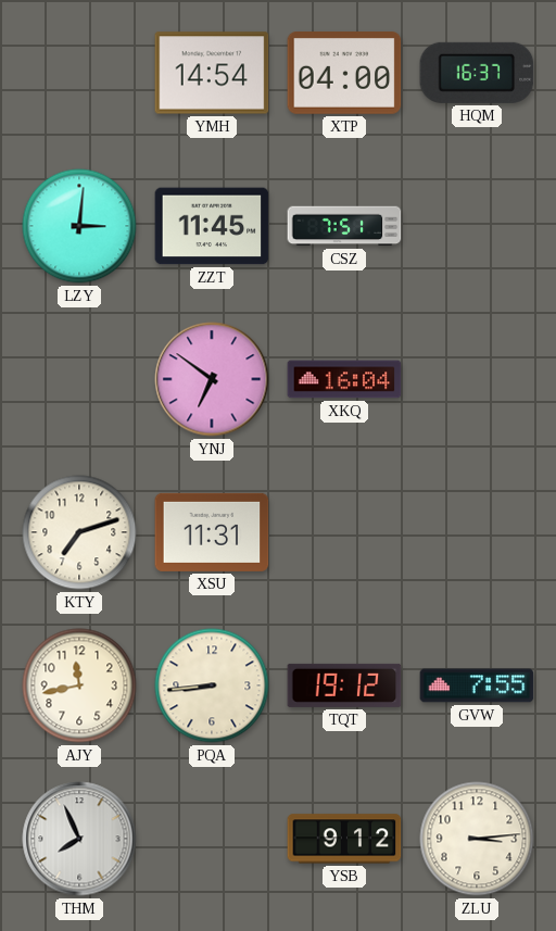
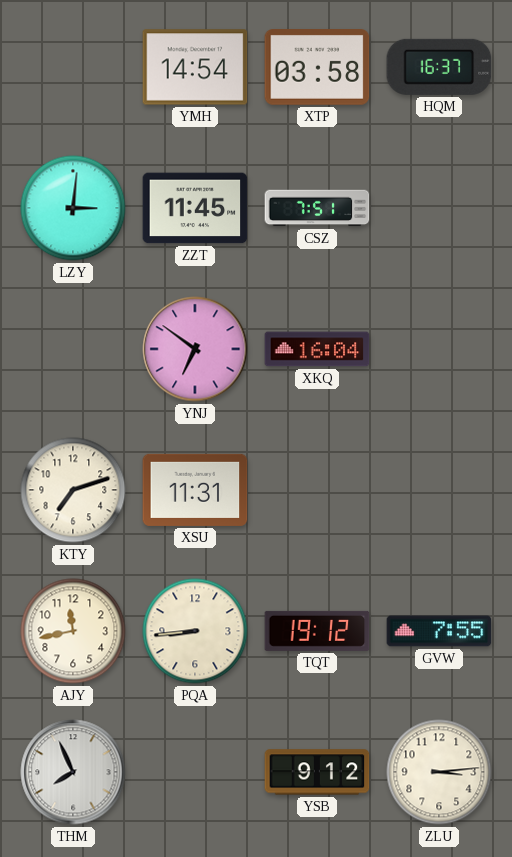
XTP: 04:00 -> 03:58
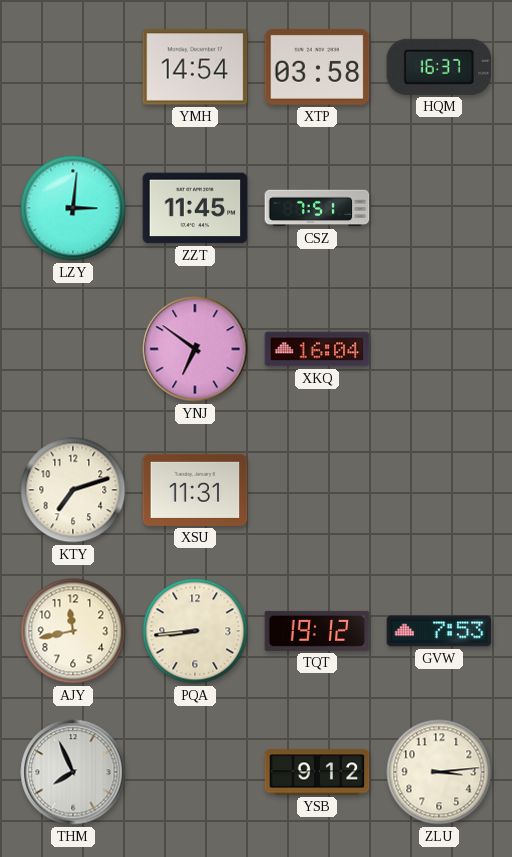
GVW: 7:55 -> 7:53
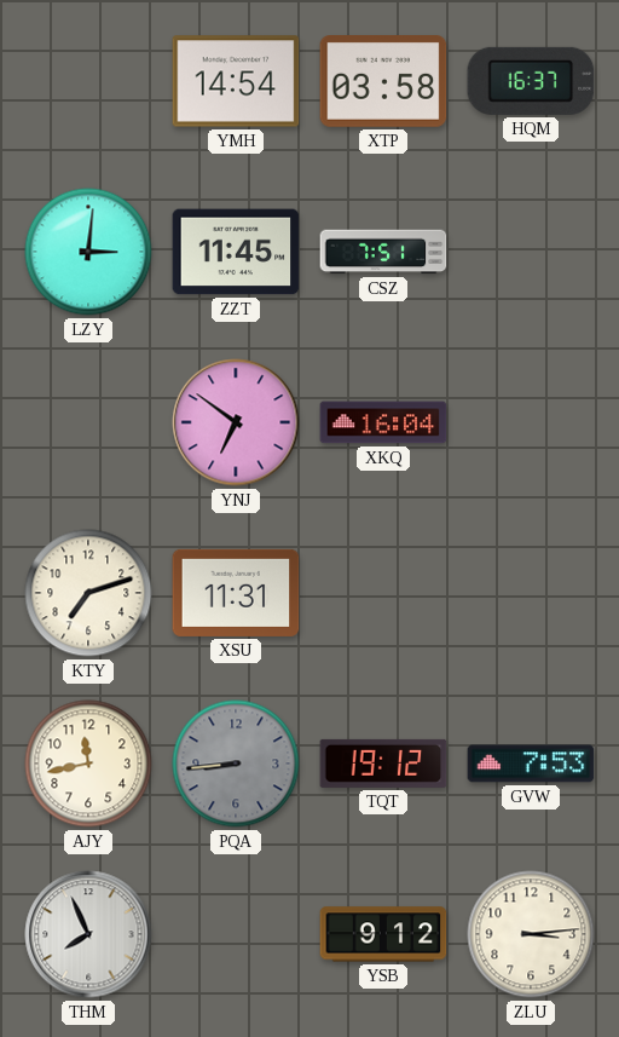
PQA dial: cream -> grey
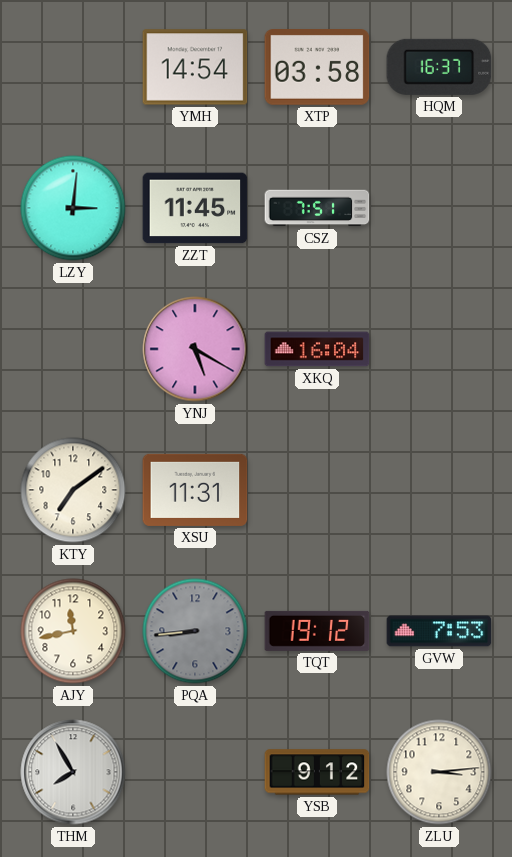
YNJ: 6:51 -> 5:20
KTY: 7:12 -> 7:09
THM: 7:56 -> 7:55
